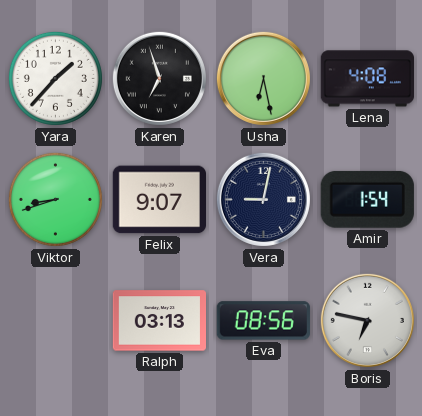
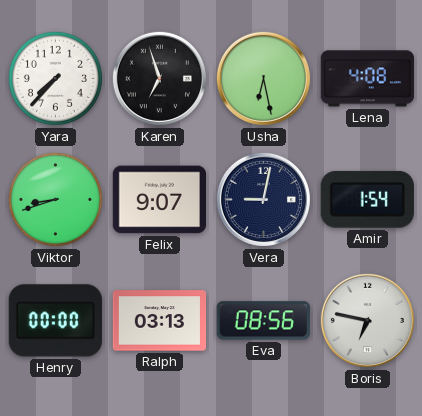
Yara: 1:37 -> 7:37
Henry: none -> 00:00
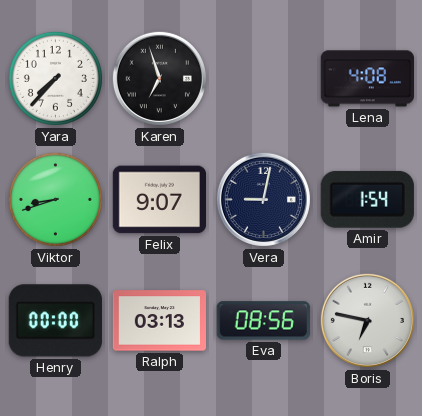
Usha: 6:28 -> none
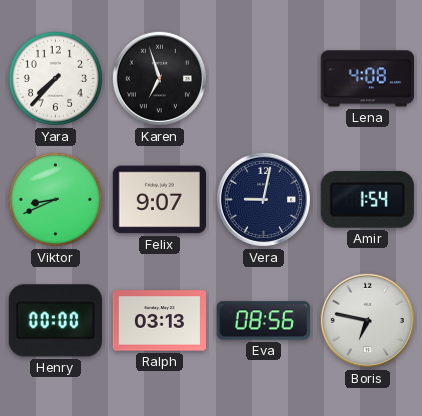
Viktor: 8:42 -> 8:41
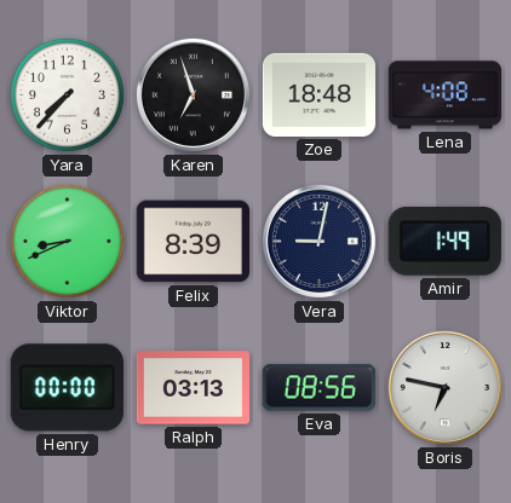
Zoe: none -> 18:48
Felix: 9:07 -> 8:39
Amir: 1:54 -> 1:49
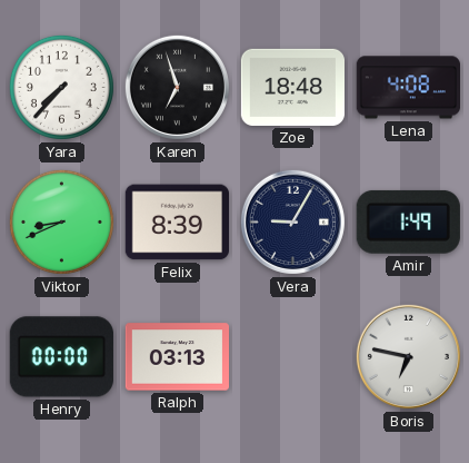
Vera: 9:02 -> 9:05
Eva: 08:56 -> none
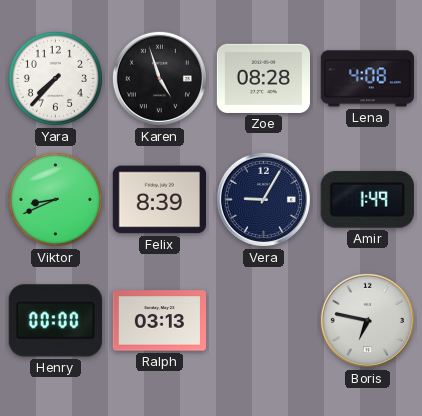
Karen: 6:57 -> 4:57
Zoe: 18:48 -> 08:28
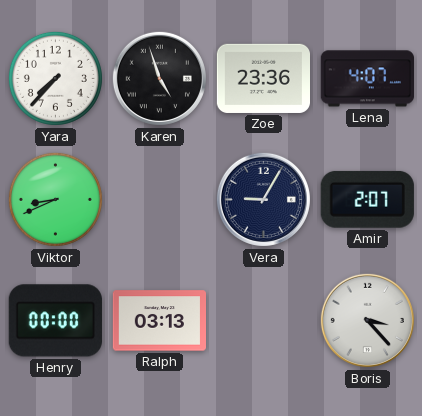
Zoe: 08:28 -> 23:36
Lena: 4:08 -> 4:07
Felix: 8:39 -> none
Amir: 1:49 -> 2:07
Boris: 6:47 -> 3:23
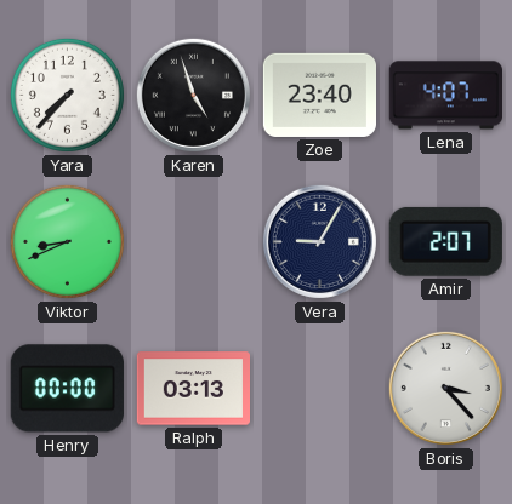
Zoe: 23:36 -> 23:40
